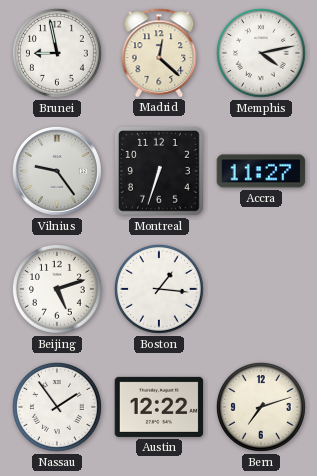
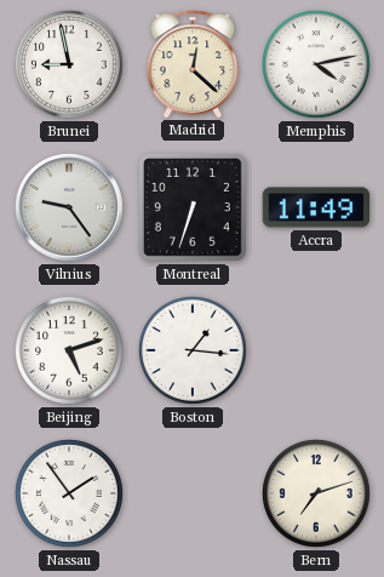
Accra: 11:27 -> 11:49
Austin: 12:22 -> none
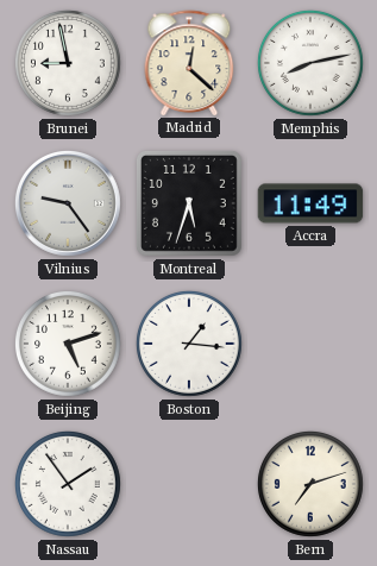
Memphis: 4:13 -> 8:13
Montreal: 6:33 -> 5:33
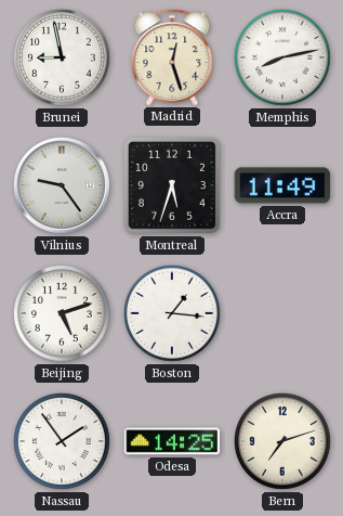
Madrid: 12:22 -> 12:27
Odesa: none -> 14:25
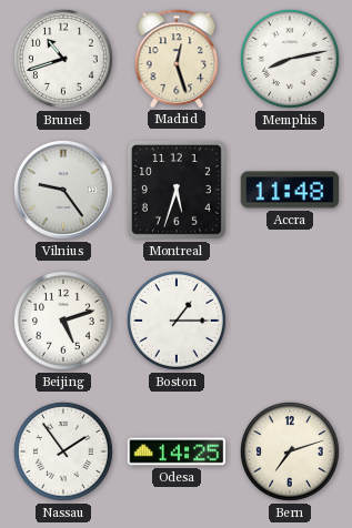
Brunei: 8:58 -> 10:42
Accra: 11:49 -> 11:48
Boston: 1:16 -> 1:15
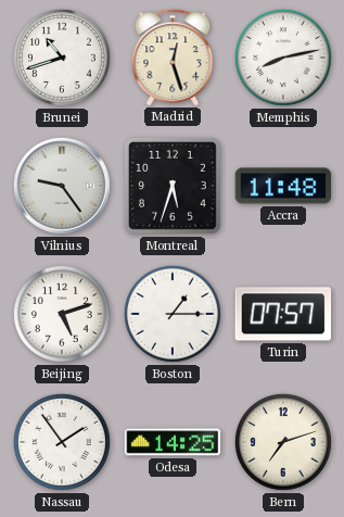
Turin: none -> 07:57
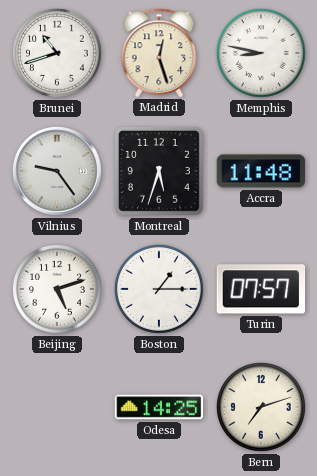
Memphis: 8:13 -> 8:47
Nassau: 1:54 -> none
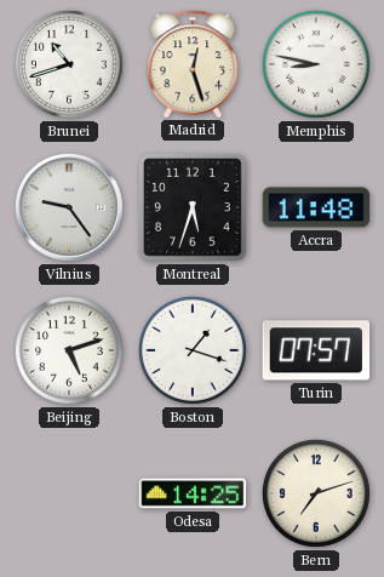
Boston: 1:15 -> 1:18
